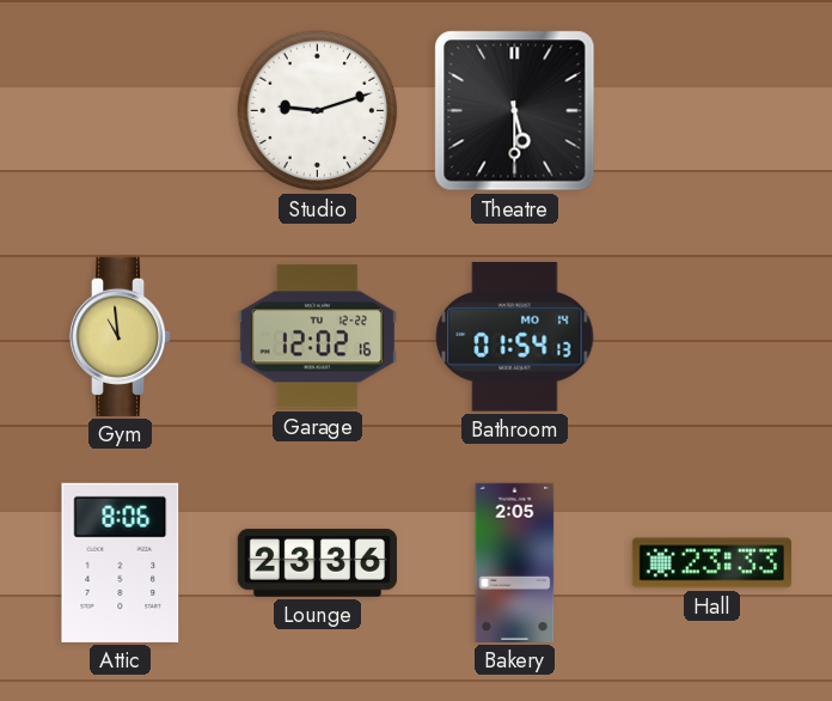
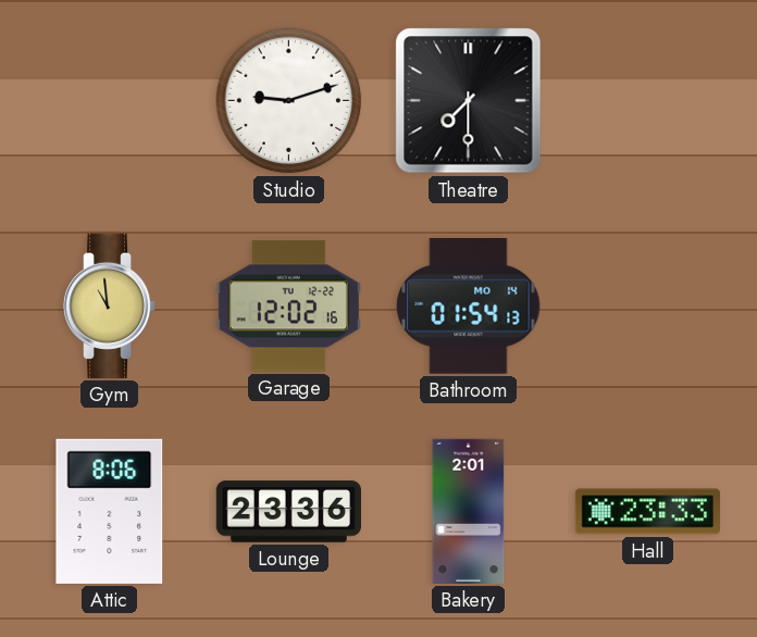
Theatre: 5:30 -> 7:30
Bakery: 2:05 -> 2:01
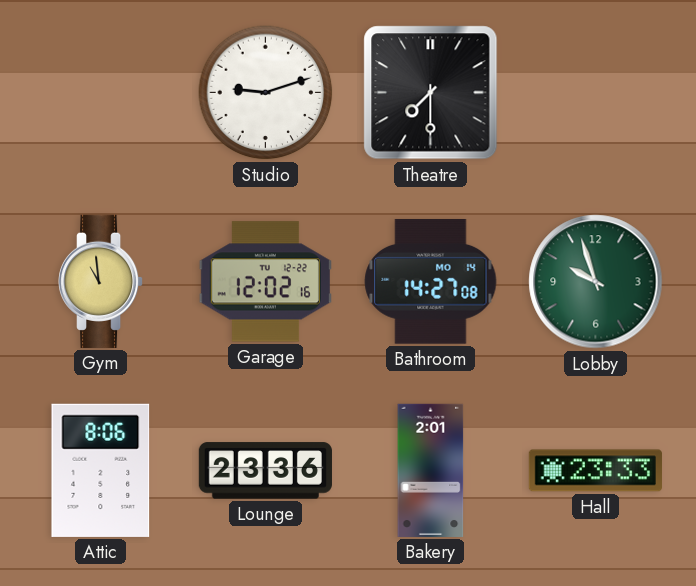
Bathroom: 01:54 -> 14:27
Lobby: none -> 9:57
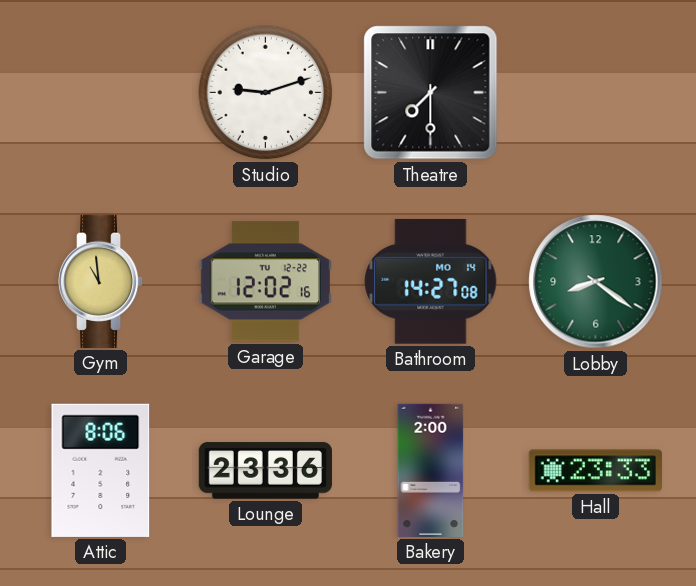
Lobby: 9:57 -> 8:21
Bakery: 2:01 -> 2:00
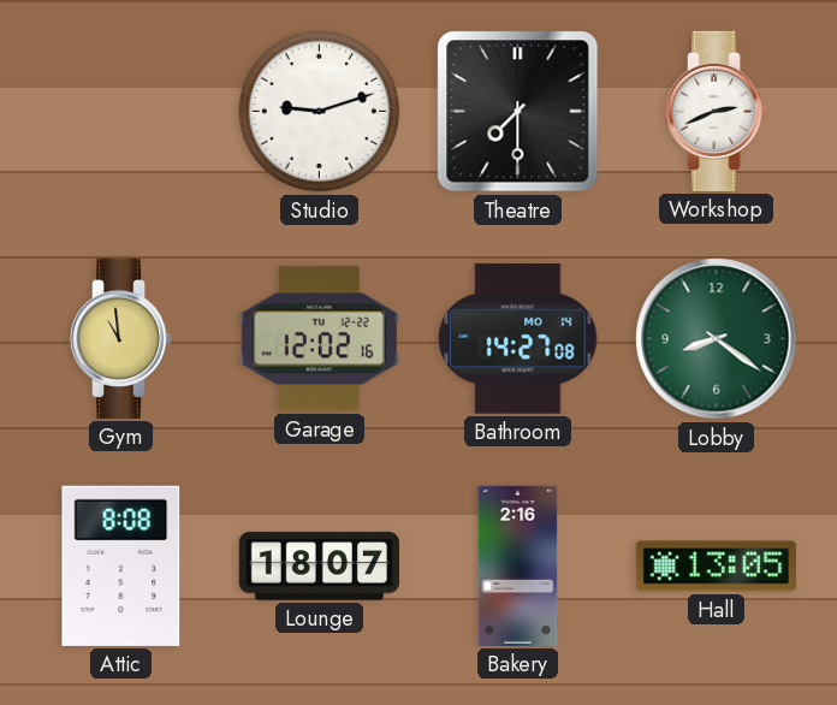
Workshop: none -> 2:41
Attic: 8:06 -> 8:08
Lounge: 23:36 -> 18:07
Bakery: 2:00 -> 2:16
Hall: 23:33 -> 13:05
